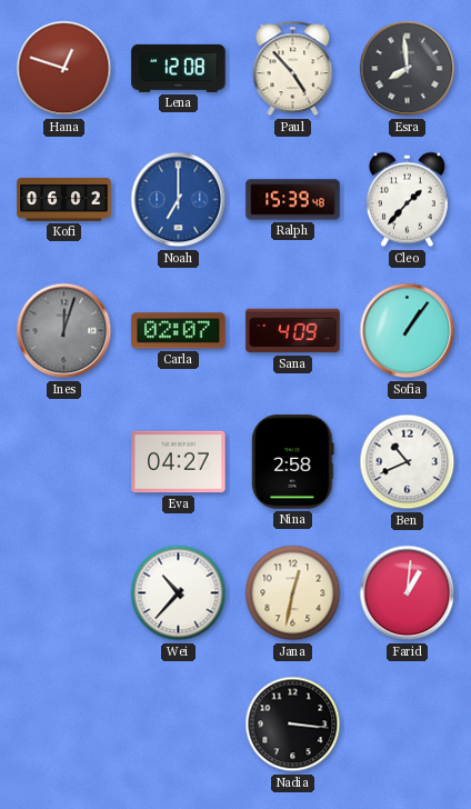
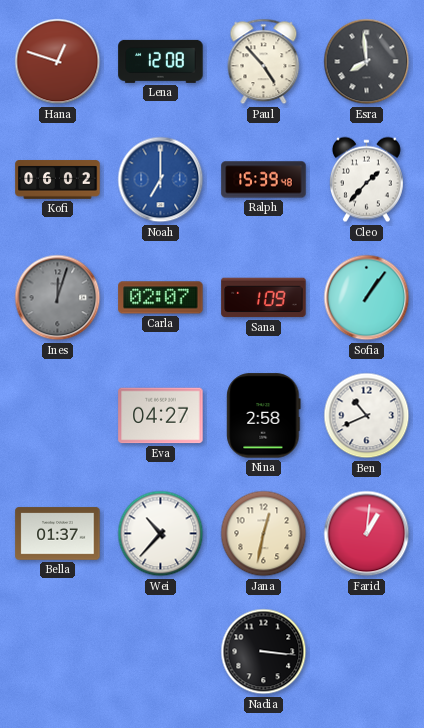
Sana: 4:09 -> 1:09
Bella: none -> 01:37
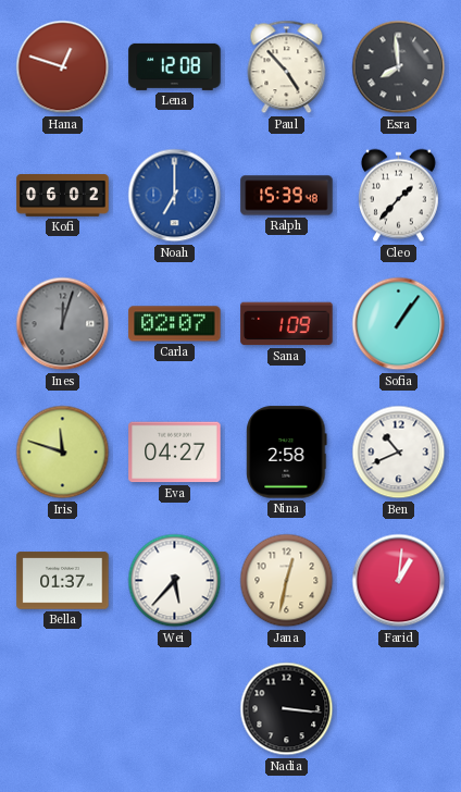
Iris: none -> 11:48
Wei: 10:37 -> 5:37
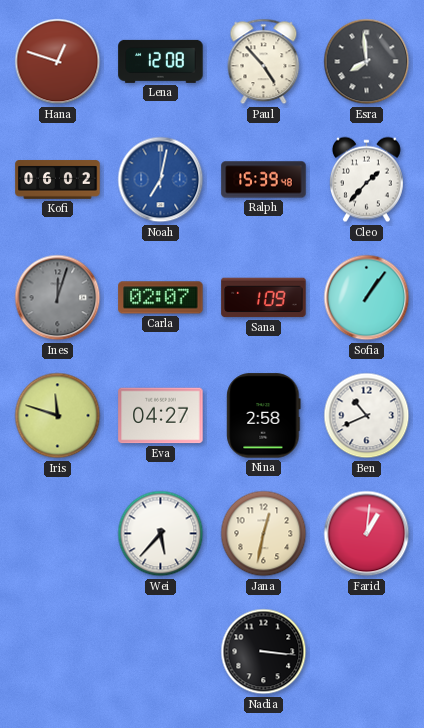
Noah: 7:00 -> 7:02
Bella: 01:37 -> none
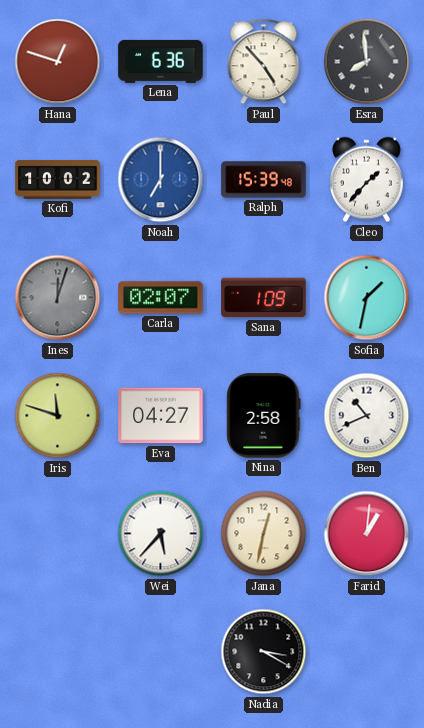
Lena: 12:08 -> 6:36
Kofi: 06:02 -> 10:02
Noah: 7:02 -> 7:00
Sofia: 1:06 -> 1:32
Nadia: 3:16 -> 3:20
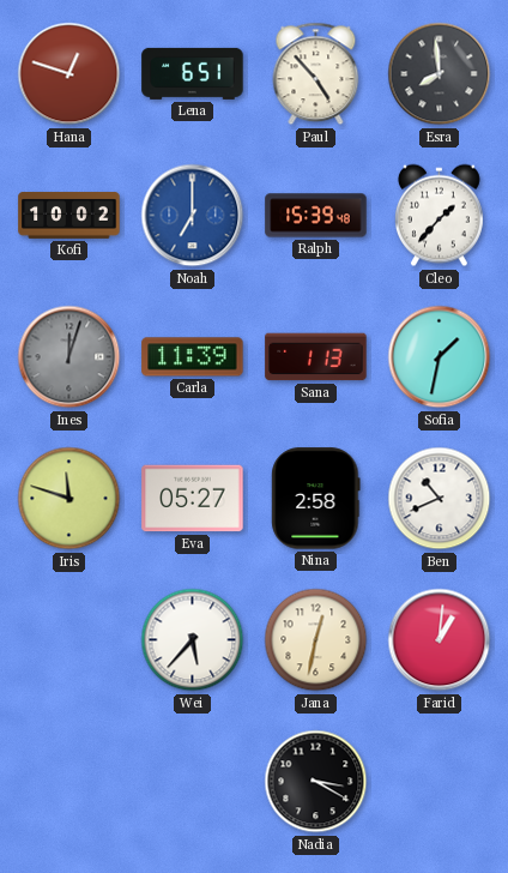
Lena: 6:36 -> 6:51
Carla: 02:07 -> 11:39
Sana: 1:09 -> 1:13
Eva: 04:27 -> 05:27
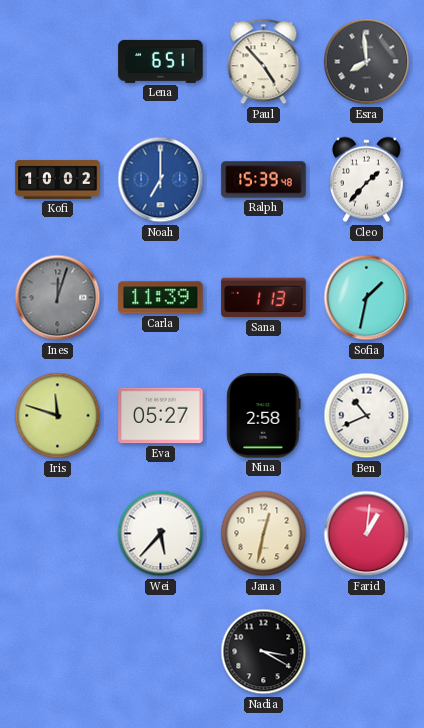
Hana: 12:48 -> none
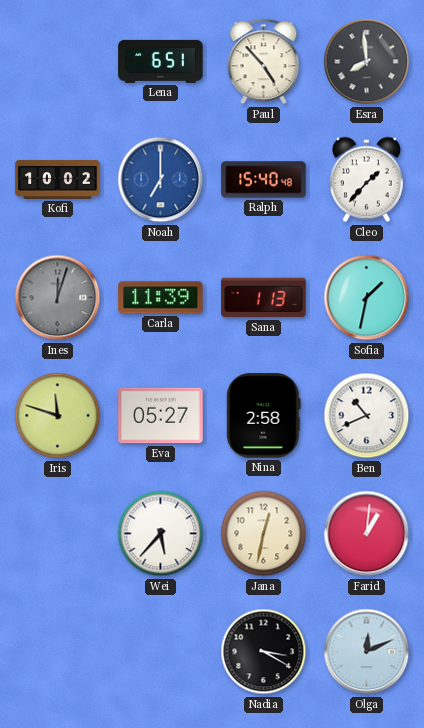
Ralph: 15:39 -> 15:40
Olga: none -> 12:11
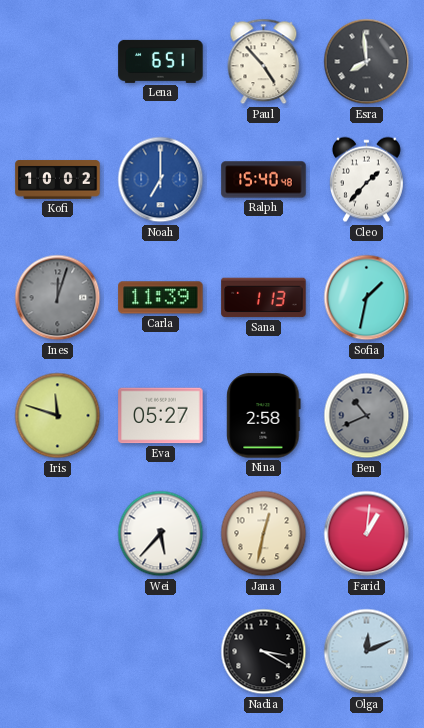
Ben dial: white -> grey
